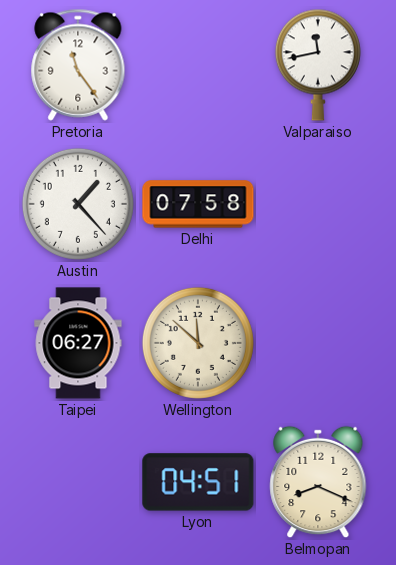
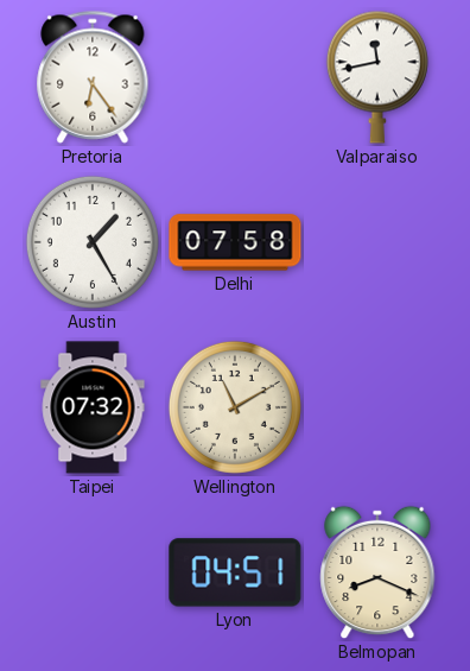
Pretoria: 11:24 -> 6:24
Austin: 1:23 -> 1:25
Taipei: 06:27 -> 07:32
Wellington: 11:52 -> 11:10
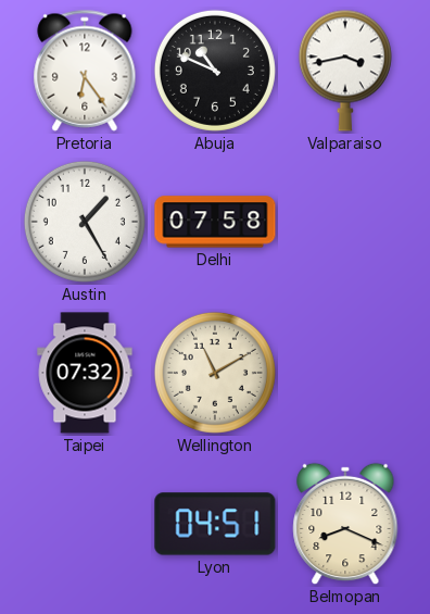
Abuja: none -> 10:49
Valparaiso: 11:43 -> 3:43
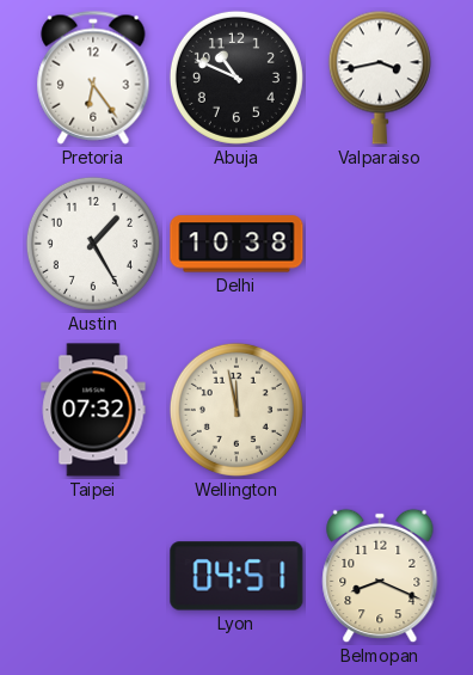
Delhi: 07:58 -> 10:38
Wellington: 11:10 -> 11:58
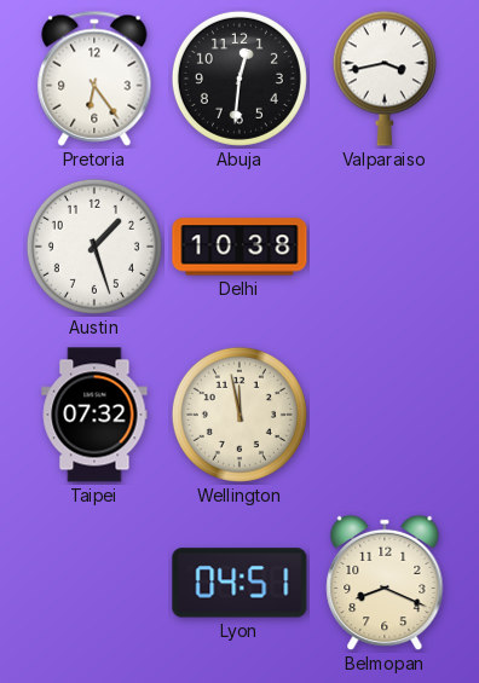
Abuja: 10:49 -> 12:31
Austin: 1:25 -> 1:27
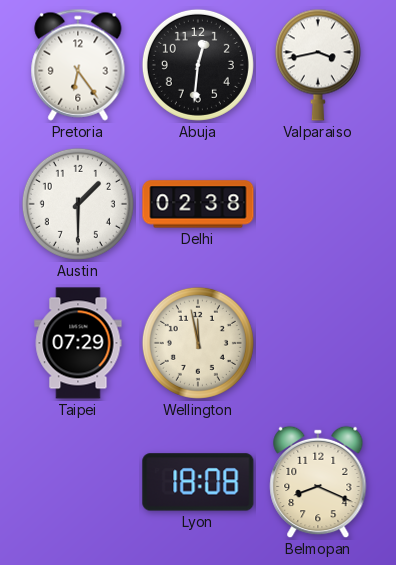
Austin: 1:27 -> 1:30
Delhi: 10:38 -> 02:38
Taipei: 07:32 -> 07:29
Lyon: 04:51 -> 18:08
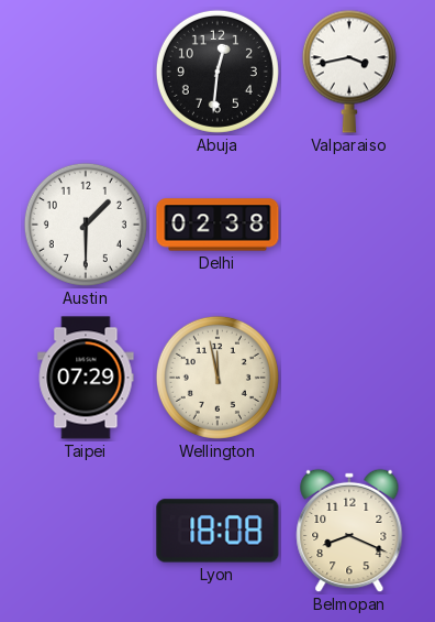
Pretoria: 6:24 -> none
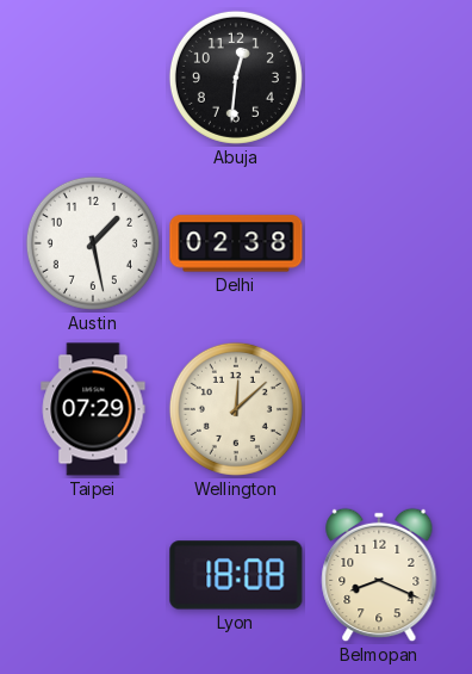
Valparaiso: 3:43 -> none
Austin: 1:30 -> 1:28
Wellington: 11:58 -> 12:08
